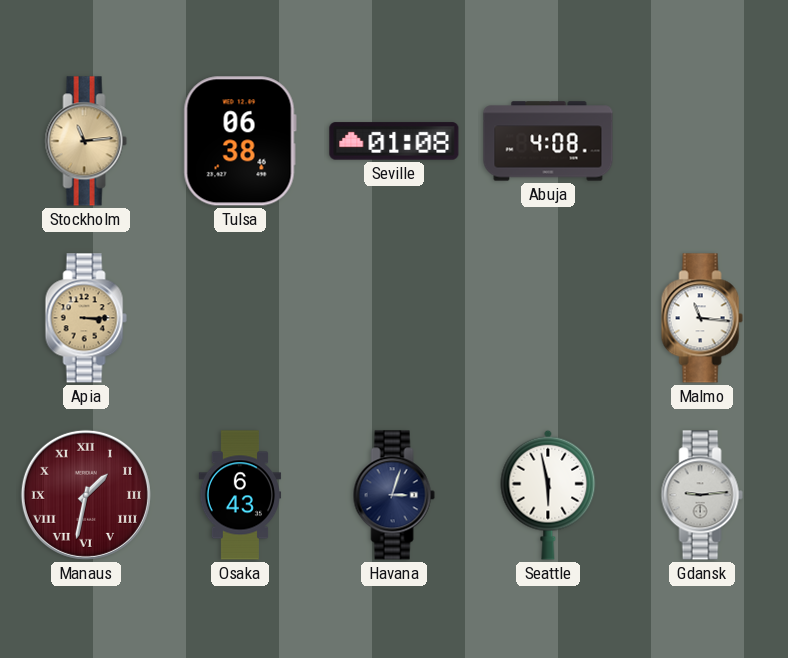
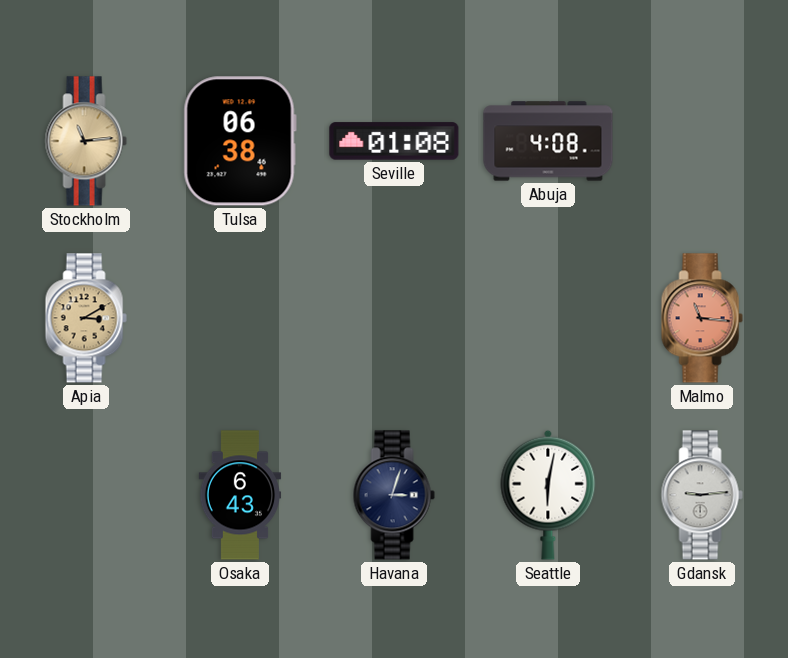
Apia: 3:15 -> 3:10
Malmo dial: white -> salmon
Manaus: 1:32 -> none
Seattle: 5:58 -> 6:02
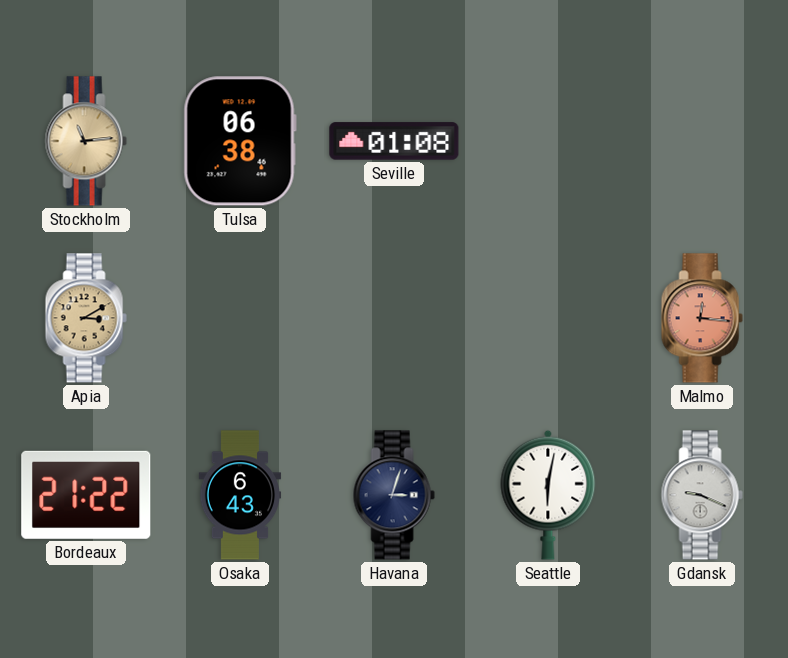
Abuja: 4:08 -> none
Malmo: 11:16 -> 12:16
Bordeaux: none -> 21:22
Gdansk: 9:14 -> 9:19
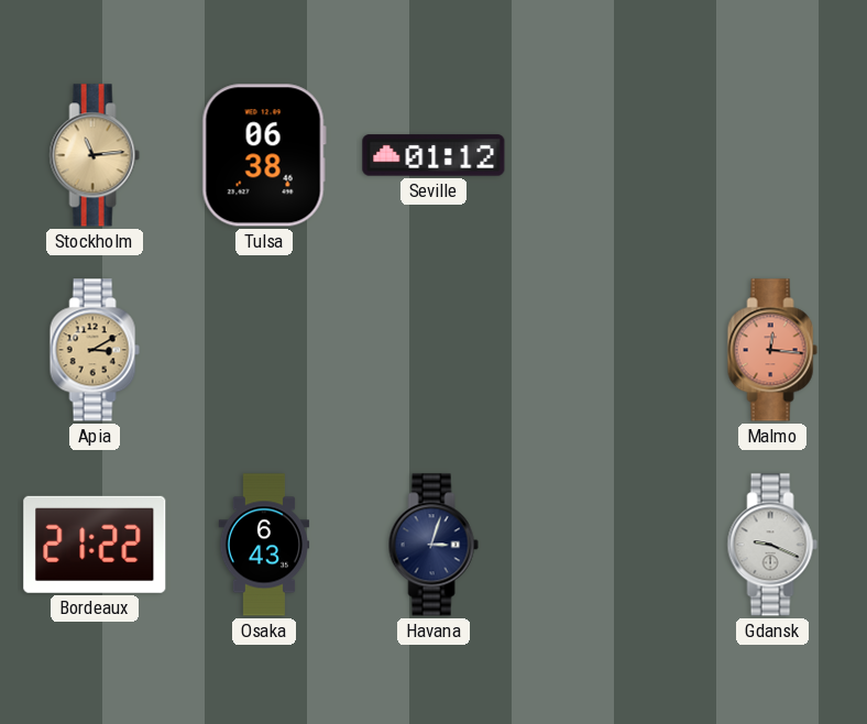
Seville: 01:08 -> 01:12
Seattle: 6:02 -> none
